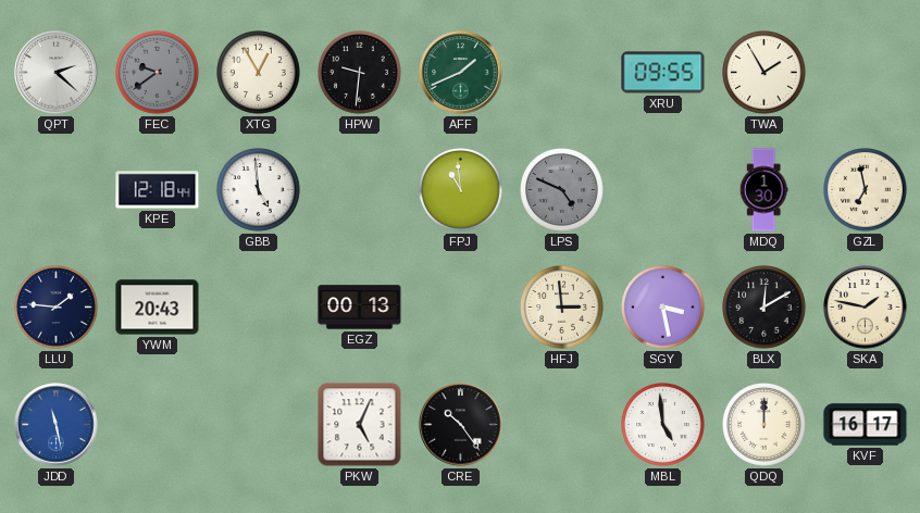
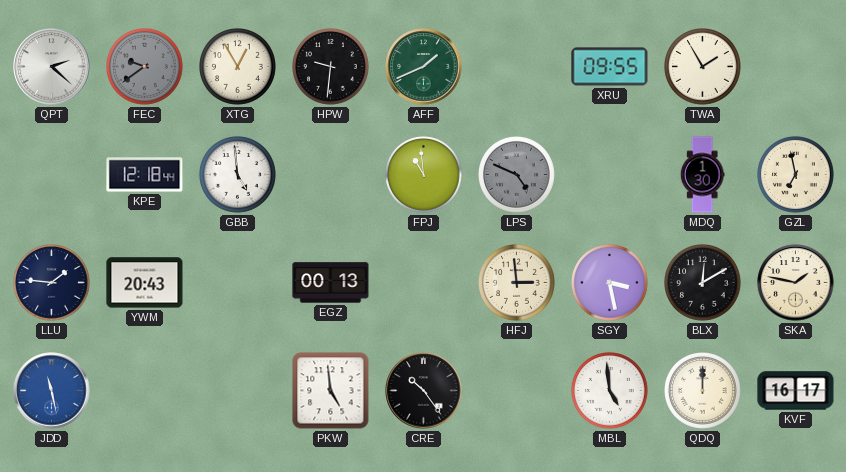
PKW: 5:04 -> 4:59
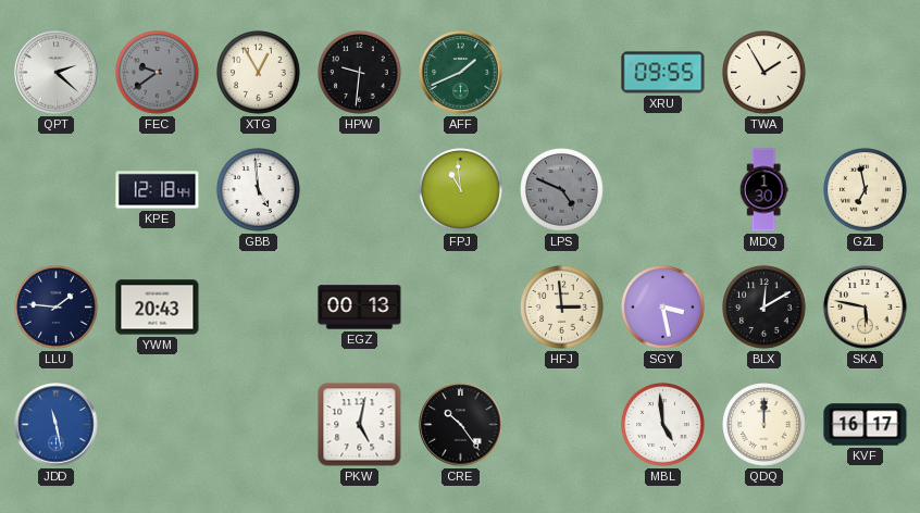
SKA: 1:47 -> 5:47
PKW: 4:59 -> 5:02
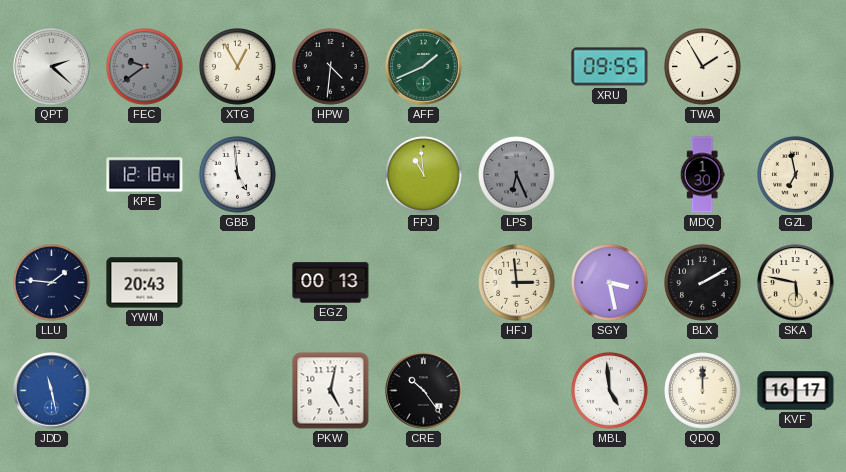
HPW: 9:31 -> 4:31
LPS: 4:49 -> 6:26
BLX: 12:10 -> 2:10
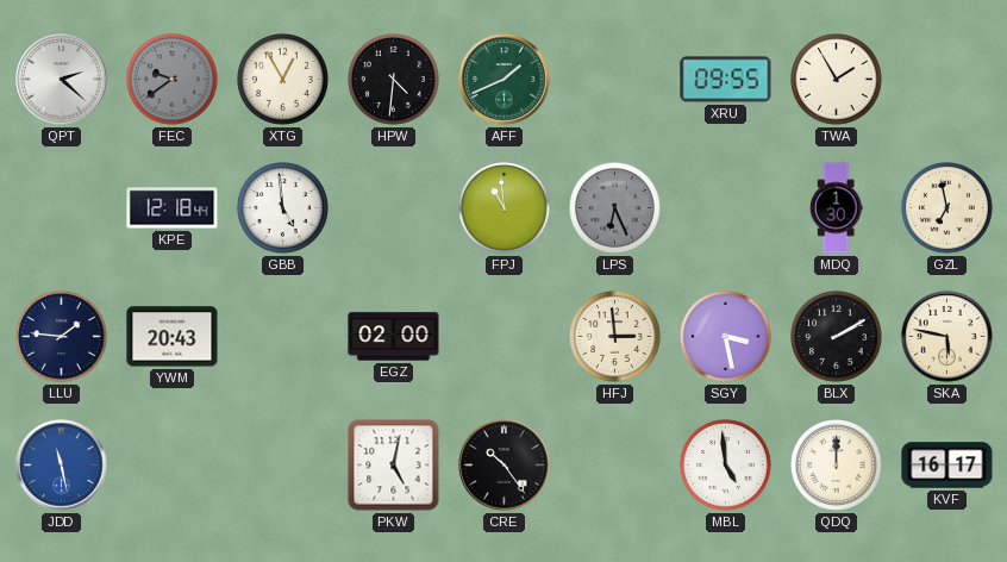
EGZ: 00:13 -> 02:00
